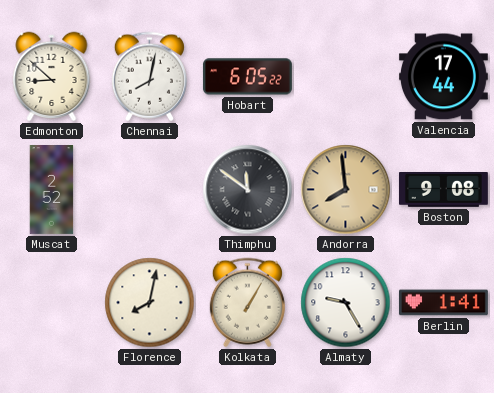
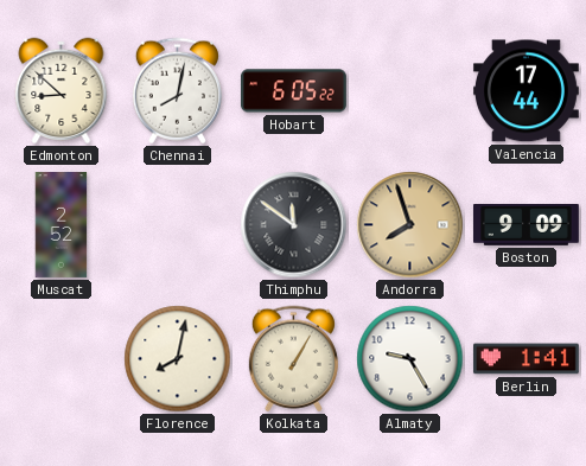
Andorra: 7:59 -> 7:57
Boston: 9:08 -> 9:09
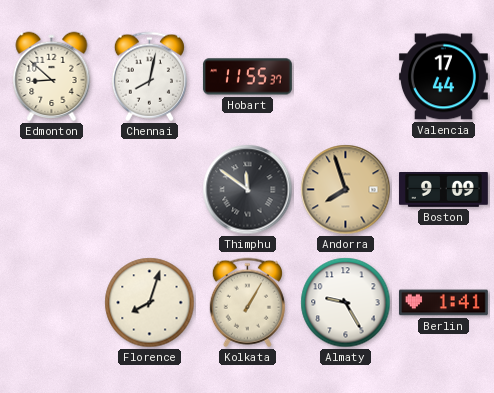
Hobart: 6:05 -> 11:55
Muscat: 2:52 -> none
Florence: 8:02 -> 8:03
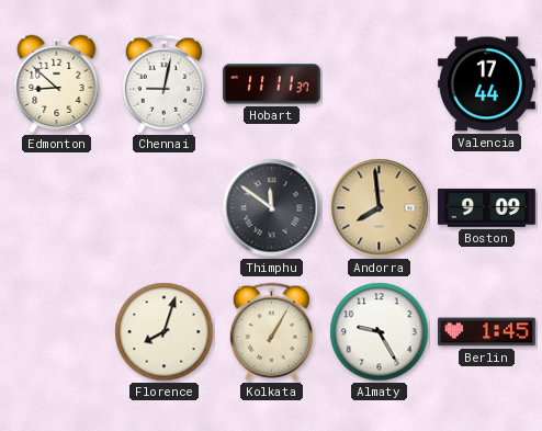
Chennai: 8:02 -> 9:02
Hobart: 11:55 -> 11:11
Andorra: 7:57 -> 7:59
Berlin: 1:41 -> 1:45
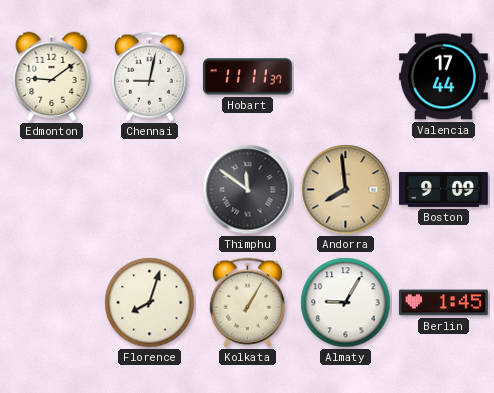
Edmonton: 8:52 -> 9:09
Almaty: 9:25 -> 9:05
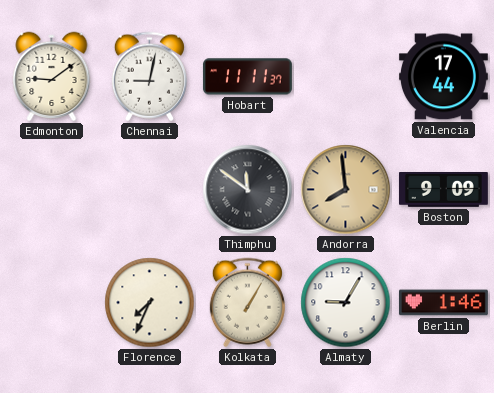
Florence: 8:03 -> 7:34
Berlin: 1:45 -> 1:46
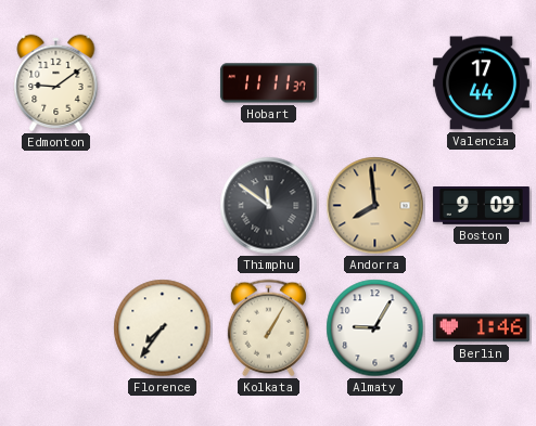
Chennai: 9:02 -> none
Florence: 7:34 -> 7:36
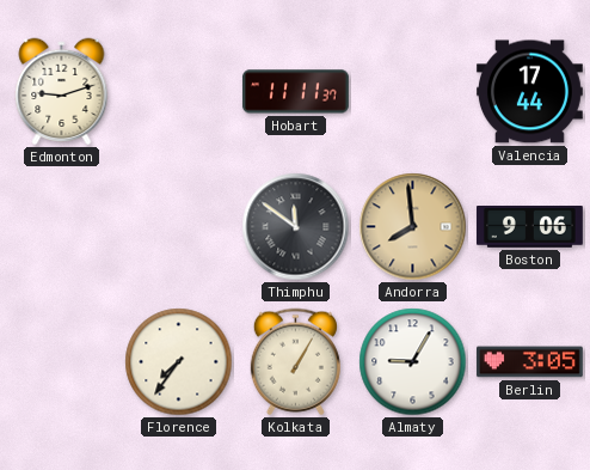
Edmonton: 9:09 -> 9:12
Boston: 9:09 -> 9:06
Berlin: 1:46 -> 3:05
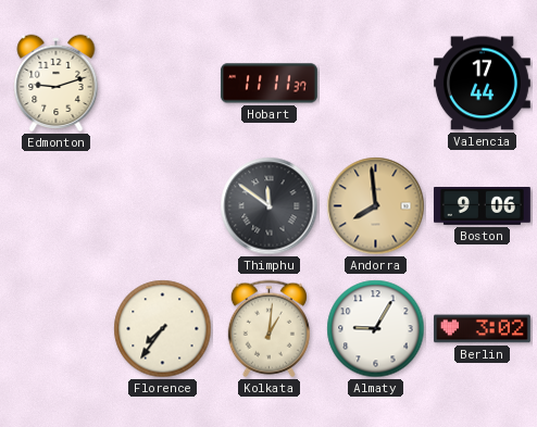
Kolkata: 1:05 -> 1:01
Berlin: 3:05 -> 3:02
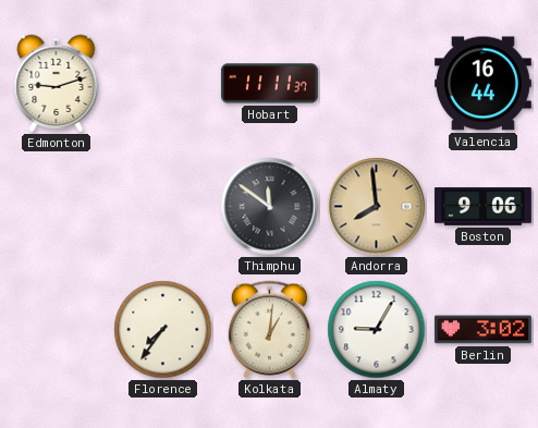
Valencia: 17:44 -> 16:44
